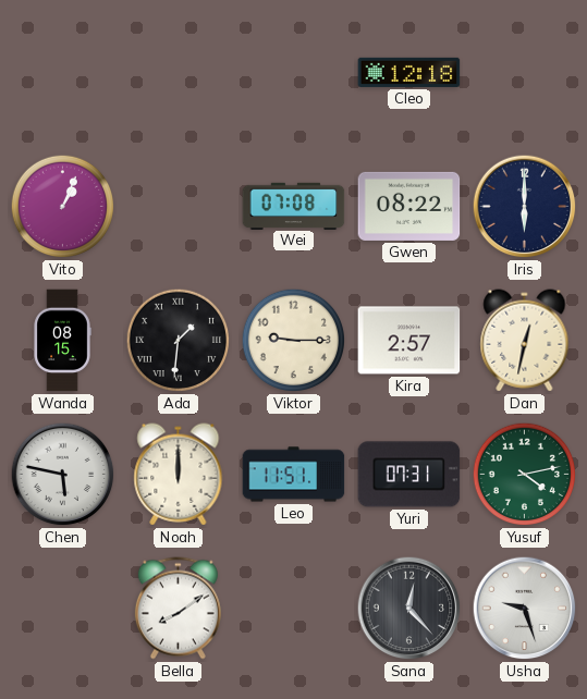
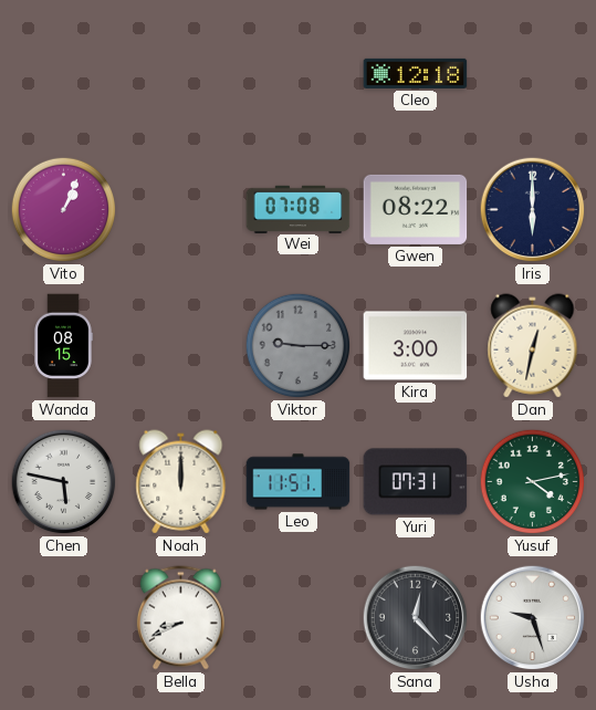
Ada: 1:31 -> none
Viktor dial: cream -> grey
Kira: 2:57 -> 3:00
Bella: 8:09 -> 8:41
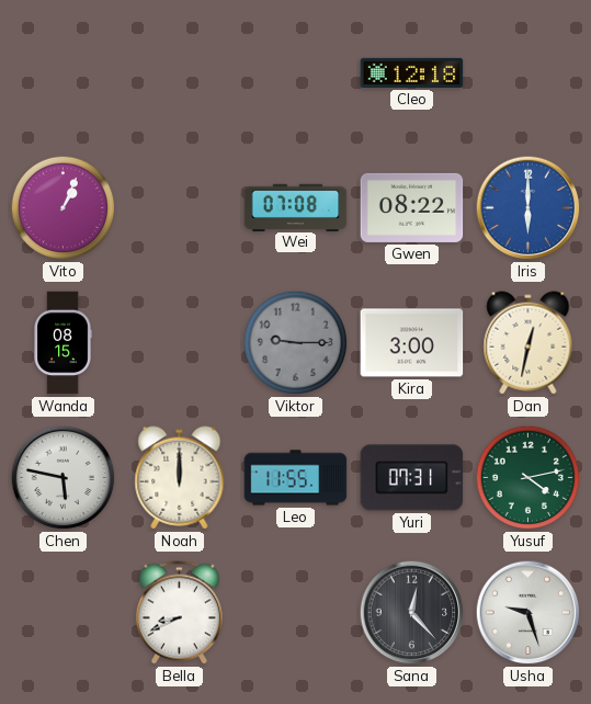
Iris dial: navy -> blue
Leo: 11:51 -> 11:55
